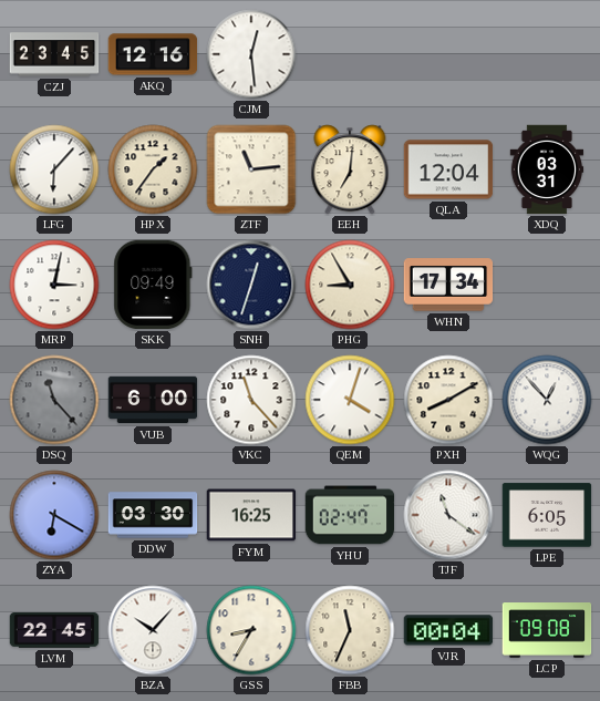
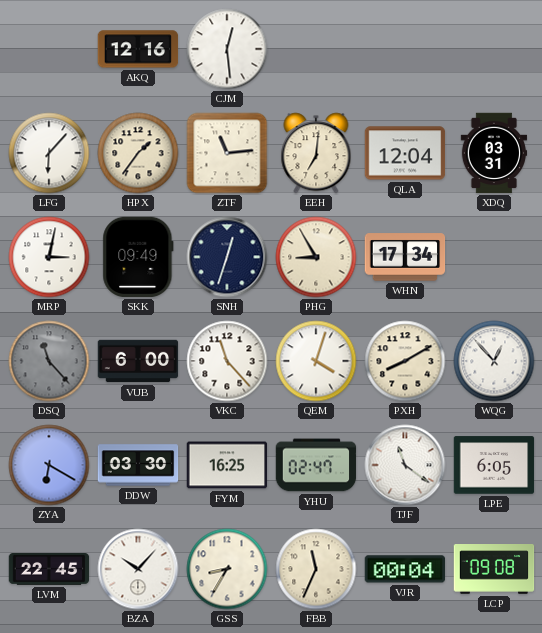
CZJ: 23:45 -> none
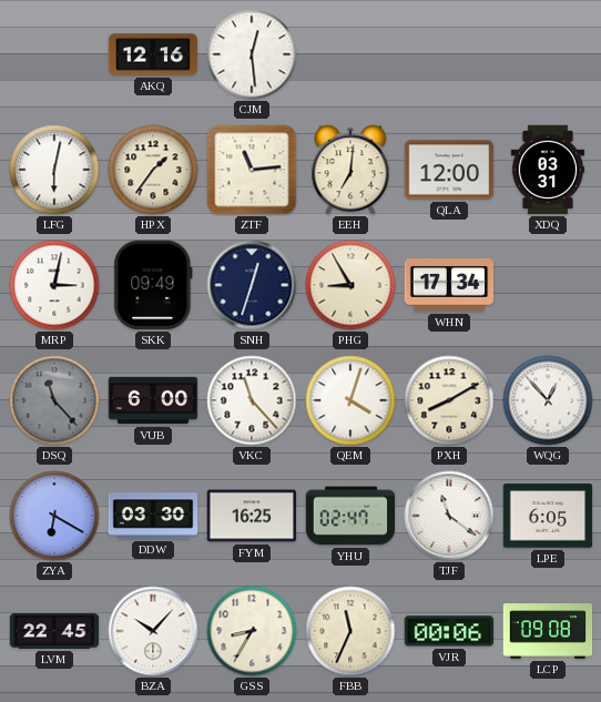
LFG: 6:07 -> 6:02
QLA: 12:04 -> 12:00
VJR: 00:04 -> 00:06
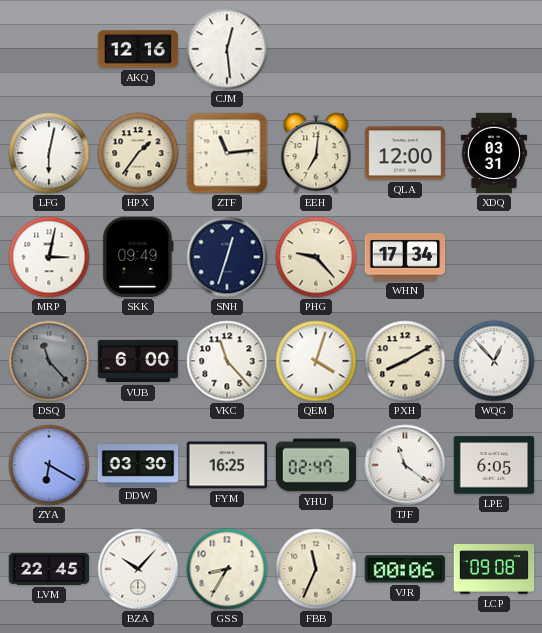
PHG: 8:55 -> 9:23
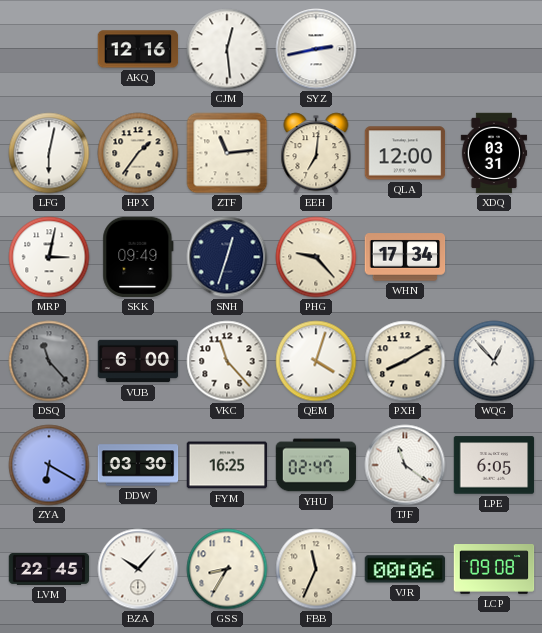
SYZ: none -> 2:43
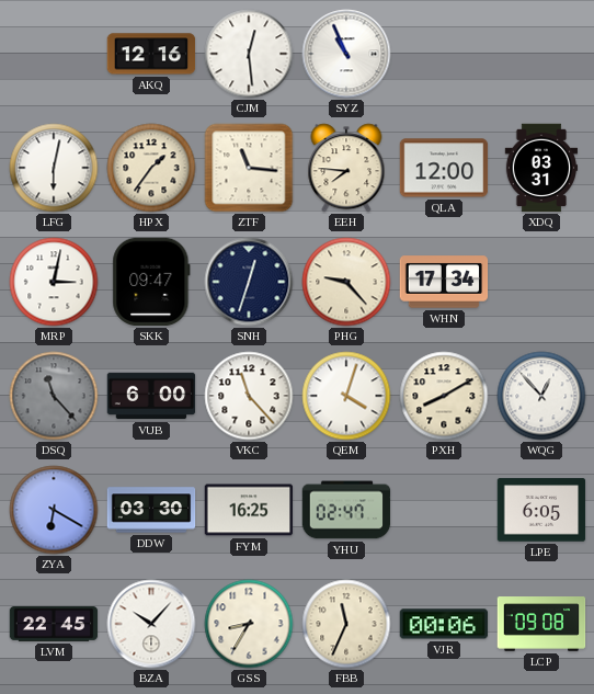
SYZ: 2:43 -> 10:56
ZTF: 11:14 -> 11:16
EEH: 7:01 -> 7:46
SKK: 09:49 -> 09:47
TJF: 11:21 -> none
